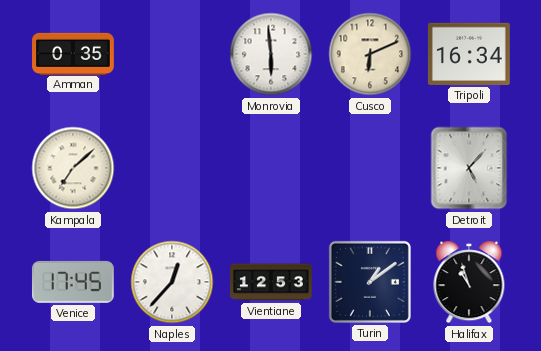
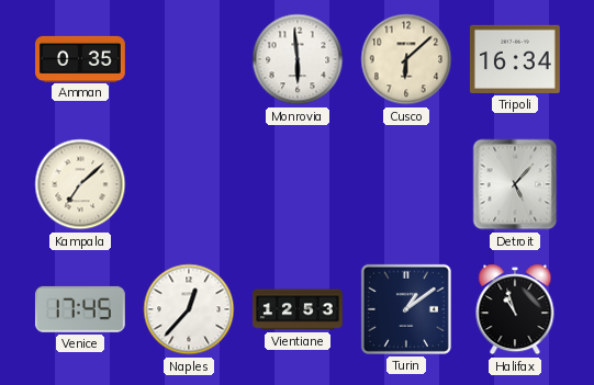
Cusco: 6:11 -> 6:08
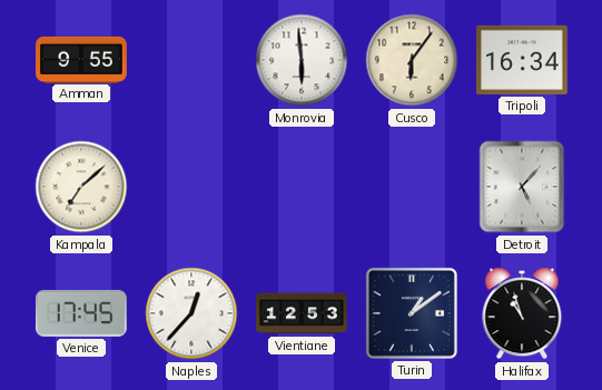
Amman: 0:35 -> 9:55
Cusco: 6:08 -> 6:06
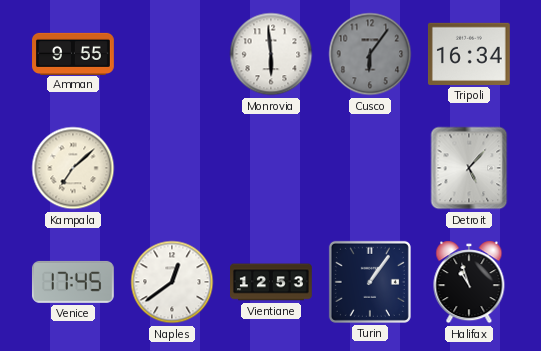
Cusco dial: cream -> grey
Naples: 12:37 -> 12:39
Turin: 1:09 -> 1:06
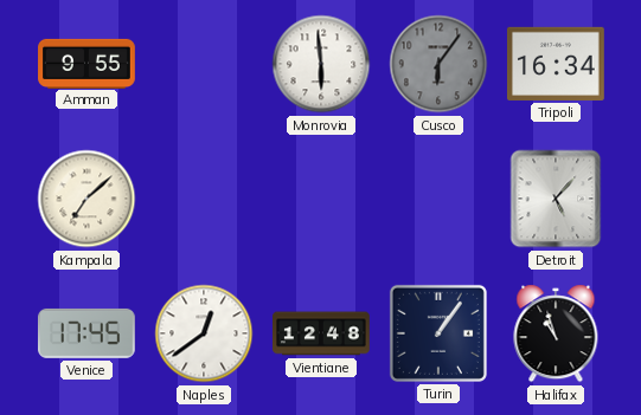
Vientiane: 12:53 -> 12:48
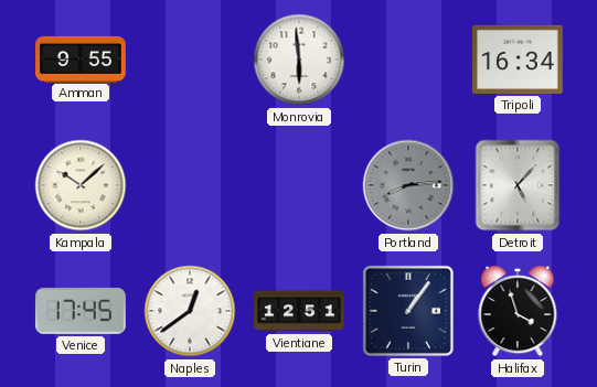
Cusco: 6:06 -> none
Kampala: 7:08 -> 10:08
Portland: none -> 8:14
Vientiane: 12:48 -> 12:51
Halifax: 10:57 -> 3:57
